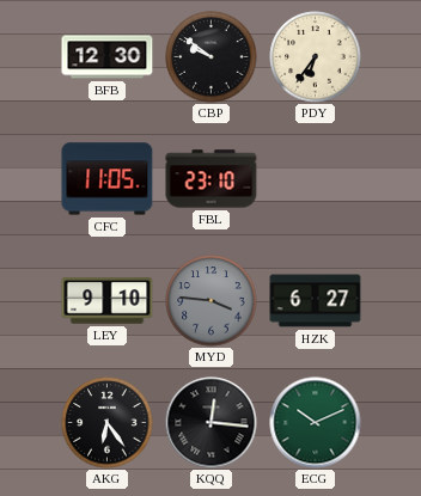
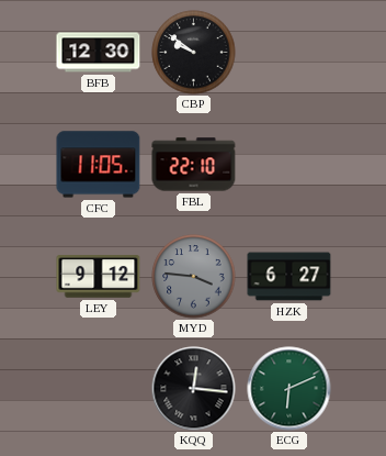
PDY: 6:36 -> none
FBL: 23:10 -> 22:10
LEY: 9:10 -> 9:12
AKG: 6:24 -> none
ECG: 10:11 -> 6:11
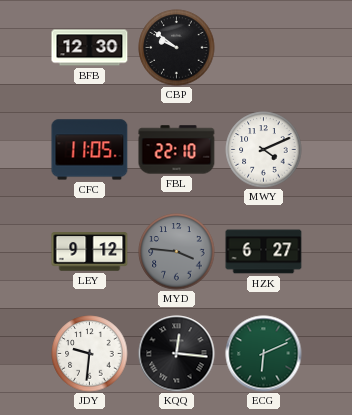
MWY: none -> 4:11
JDY: none -> 9:31
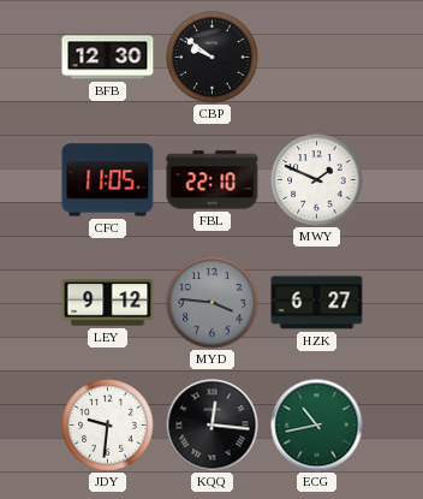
MWY: 4:11 -> 1:49
ECG: 6:11 -> 10:43
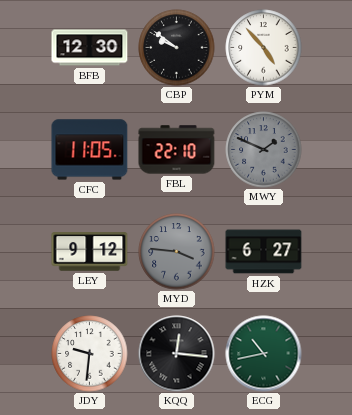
PYM: none -> 4:53
MWY dial: white -> grey
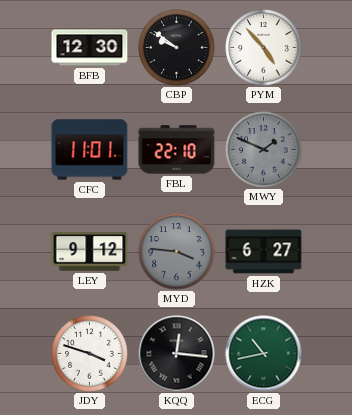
CFC: 11:05 -> 11:01
JDY: 9:31 -> 3:48
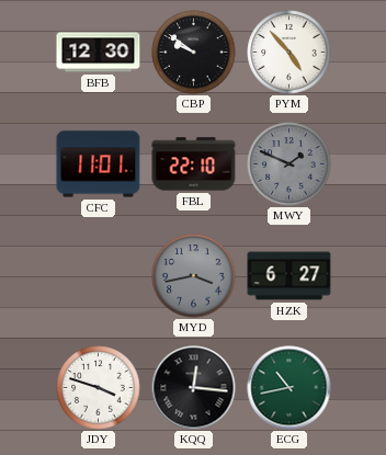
LEY: 9:12 -> none
MYD: 3:46 -> 3:43
